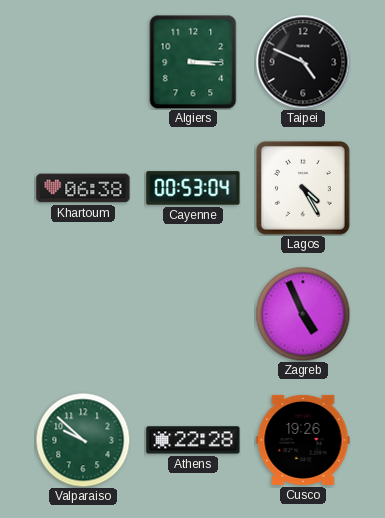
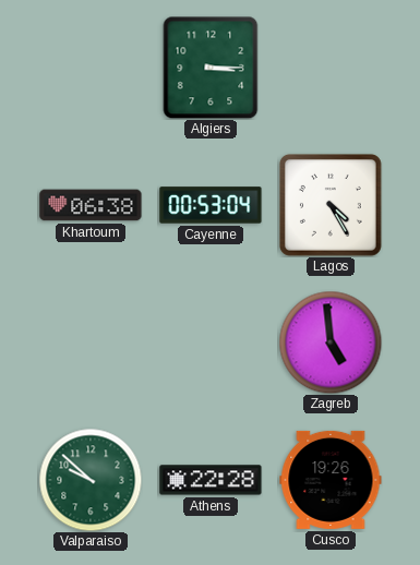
Taipei: 4:49 -> none
Zagreb: 4:56 -> 4:59
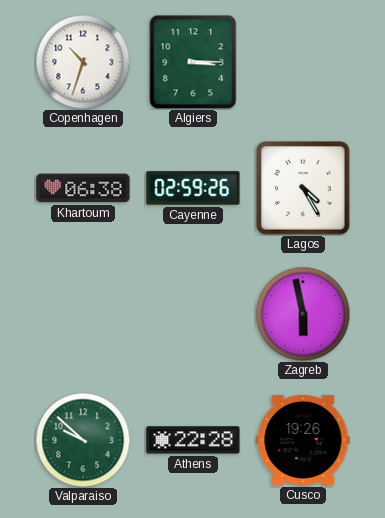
Copenhagen: none -> 10:33
Cayenne: 00:53 -> 02:59
Zagreb: 4:59 -> 5:58
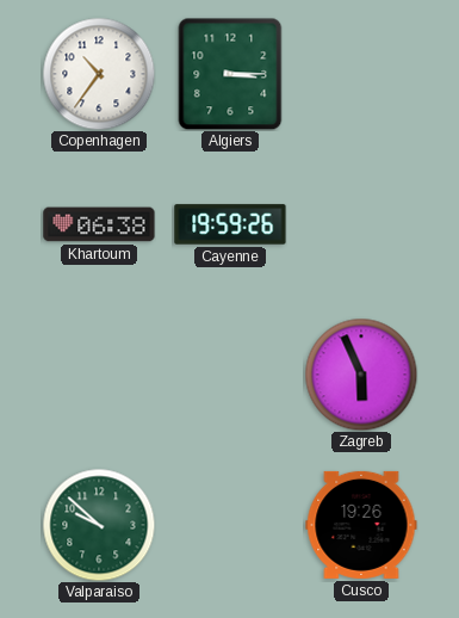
Copenhagen: 10:33 -> 10:36
Cayenne: 02:59 -> 19:59
Lagos: 4:25 -> none
Zagreb: 5:58 -> 5:56
Athens: 22:28 -> none
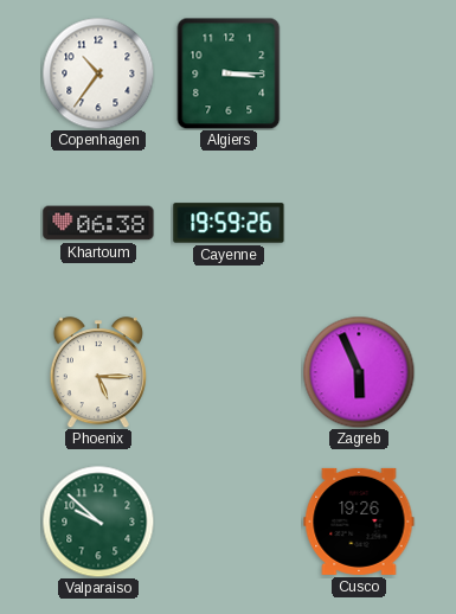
Phoenix: none -> 5:15
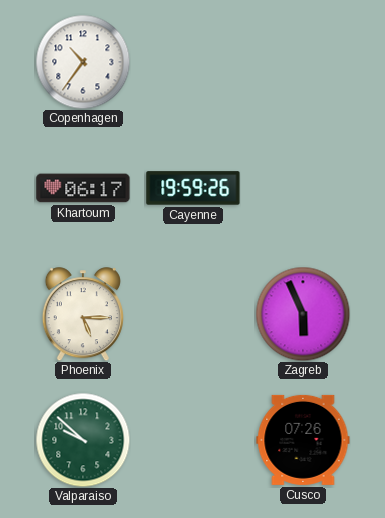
Algiers: 3:15 -> none
Khartoum: 06:38 -> 06:17
Cusco: 19:26 -> 07:26
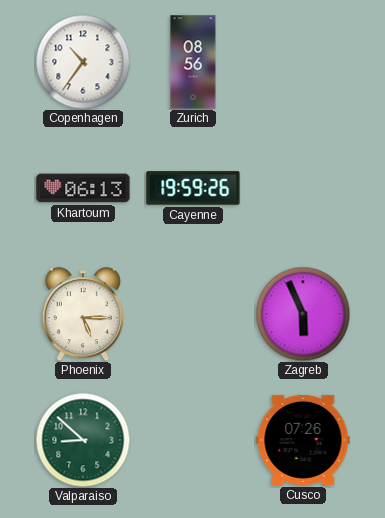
Zurich: none -> 08:56
Khartoum: 06:17 -> 06:13
Valparaiso: 9:52 -> 8:52
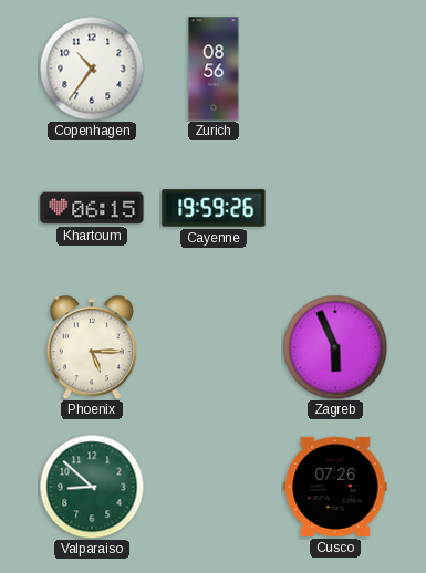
Khartoum: 06:13 -> 06:15
